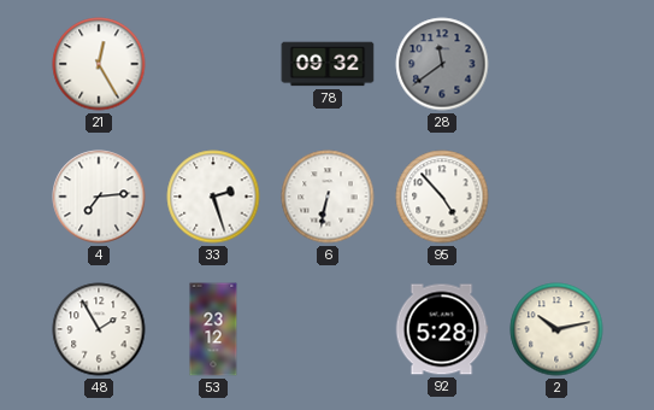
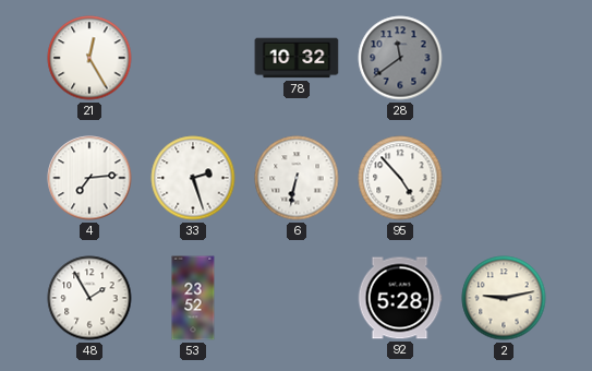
78: 09:32 -> 10:32
53: 23:12 -> 23:52
2: 10:13 -> 9:13
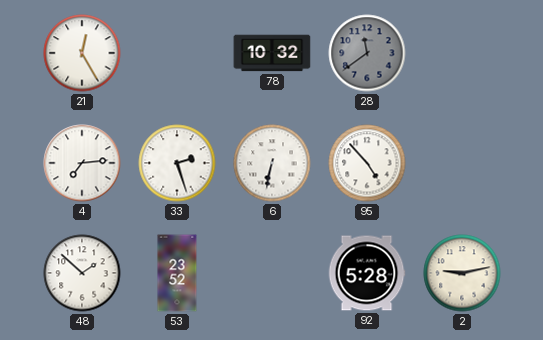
48: 1:55 -> 1:52
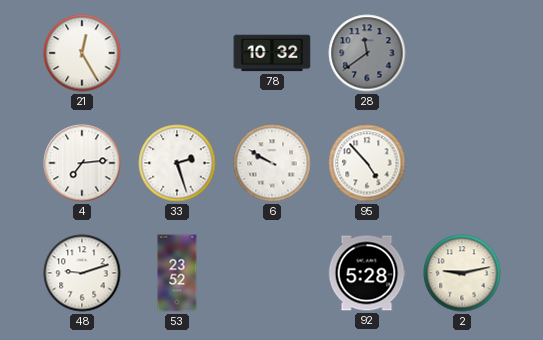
6: 6:32 -> 9:50
48: 1:52 -> 9:12
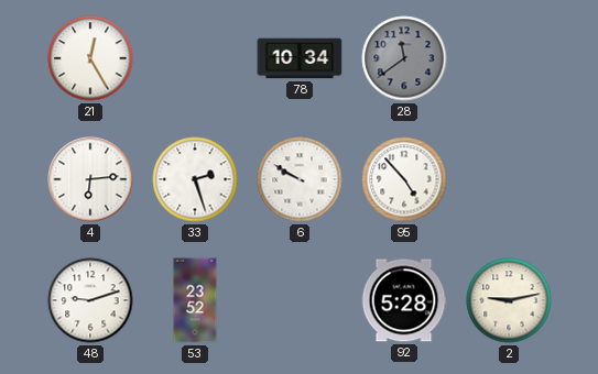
78: 10:32 -> 10:34
4: 7:14 -> 6:14
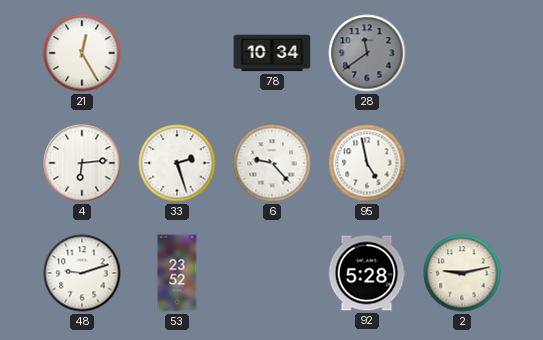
6: 9:50 -> 9:23
95: 4:53 -> 4:58
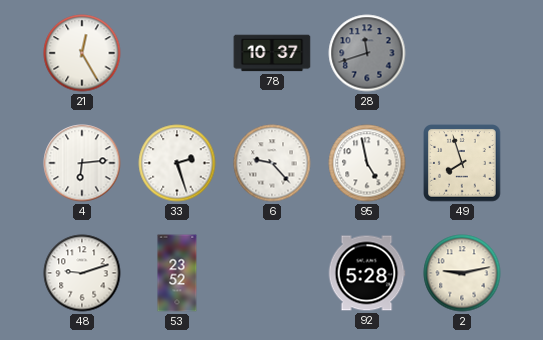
78: 10:34 -> 10:37
28: 11:39 -> 11:42
49: none -> 7:57
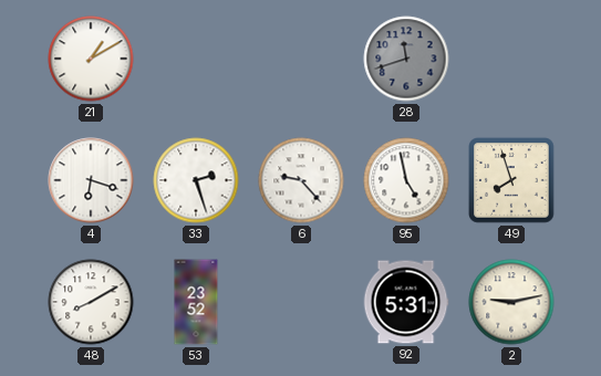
21: 12:25 -> 1:10
78: 10:37 -> none
4: 6:14 -> 6:18
48: 9:12 -> 8:10
92: 5:28 -> 5:31
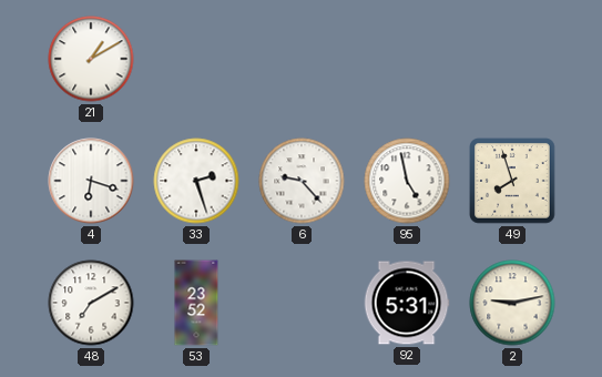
28: 11:42 -> none
48: 8:10 -> 7:10
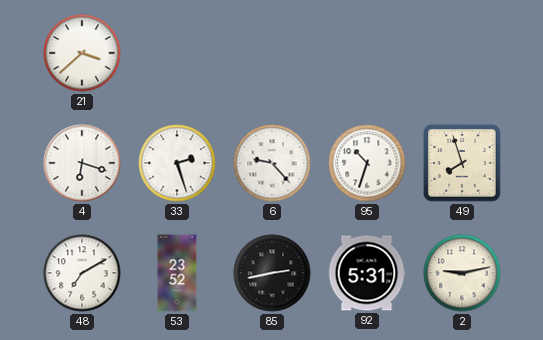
21: 1:10 -> 3:38
95: 4:58 -> 10:33
85: none -> 2:43
